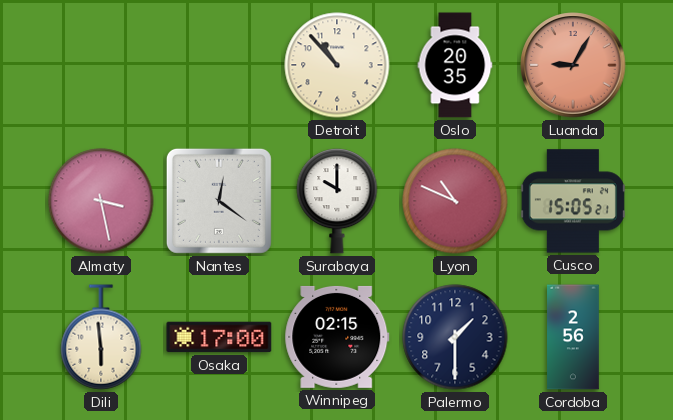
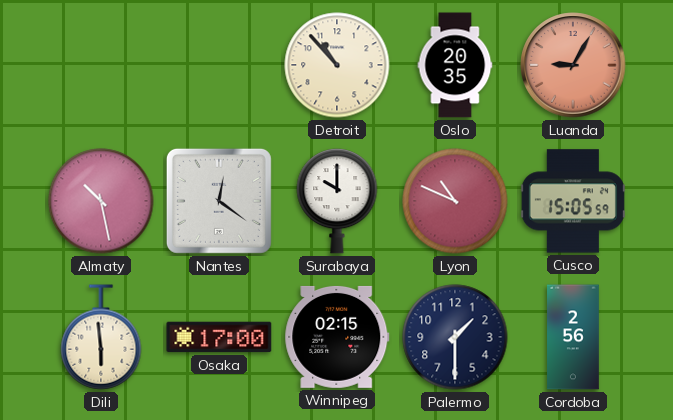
Almaty: 3:28 -> 10:28
Cusco: 15:05:21 -> 15:05:59
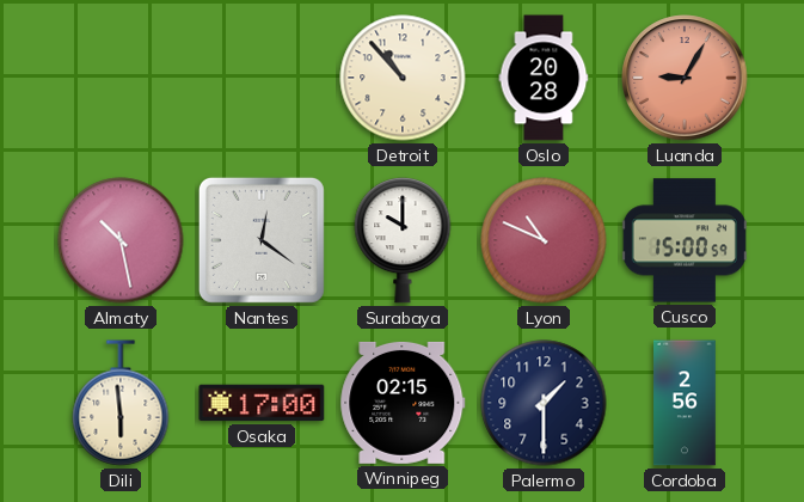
Oslo: 20:35 -> 20:28
Cusco: 15:05 -> 15:00
